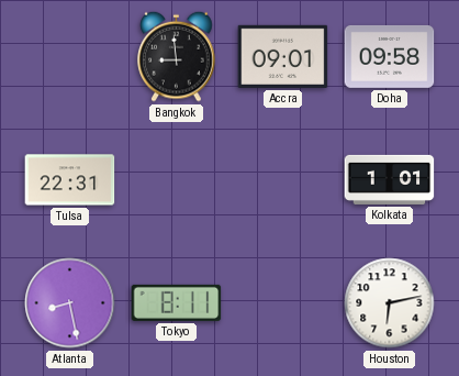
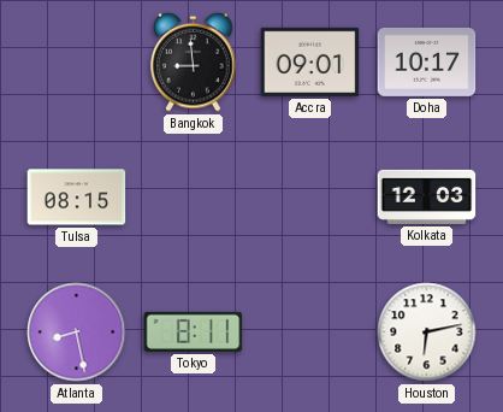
Doha: 09:58 -> 10:17
Tulsa: 22:31 -> 08:15
Kolkata: 1:01 -> 12:03
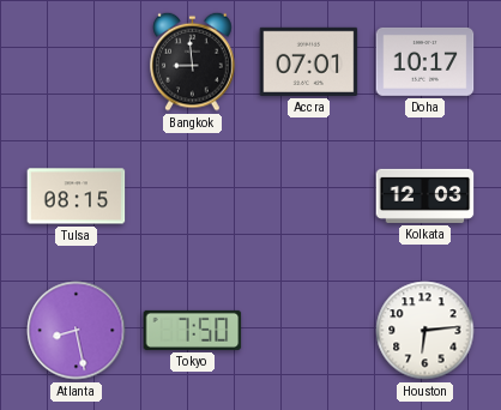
Accra: 09:01 -> 07:01
Tokyo: 8:11 -> 7:50
Houston: 6:13 -> 6:14
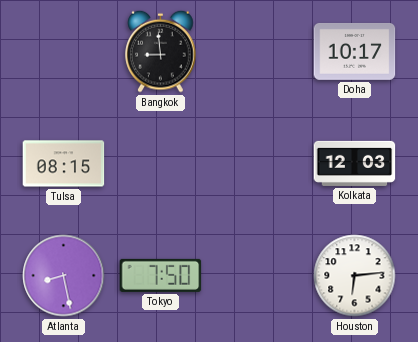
Accra: 07:01 -> none
